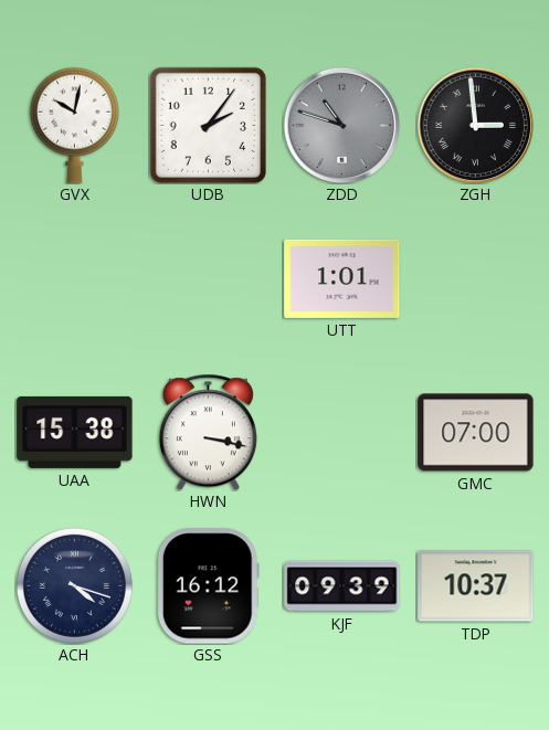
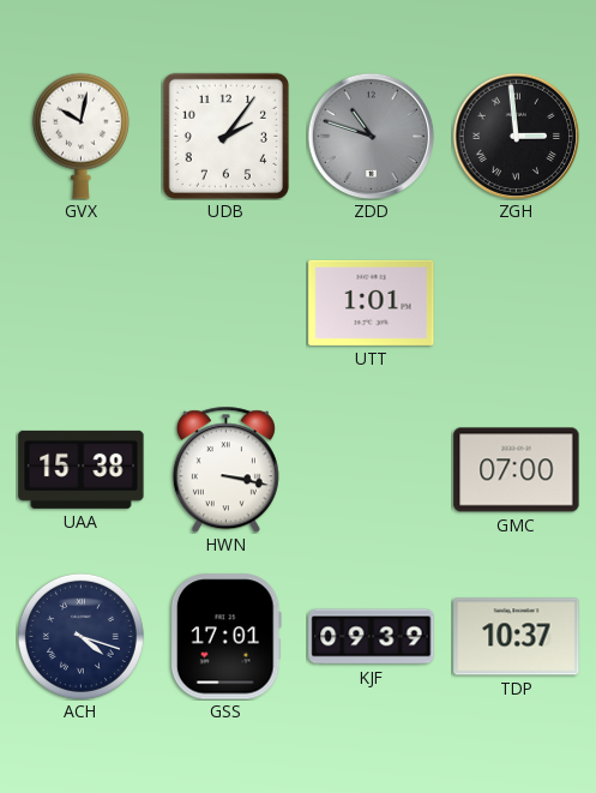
GSS: 16:12 -> 17:01
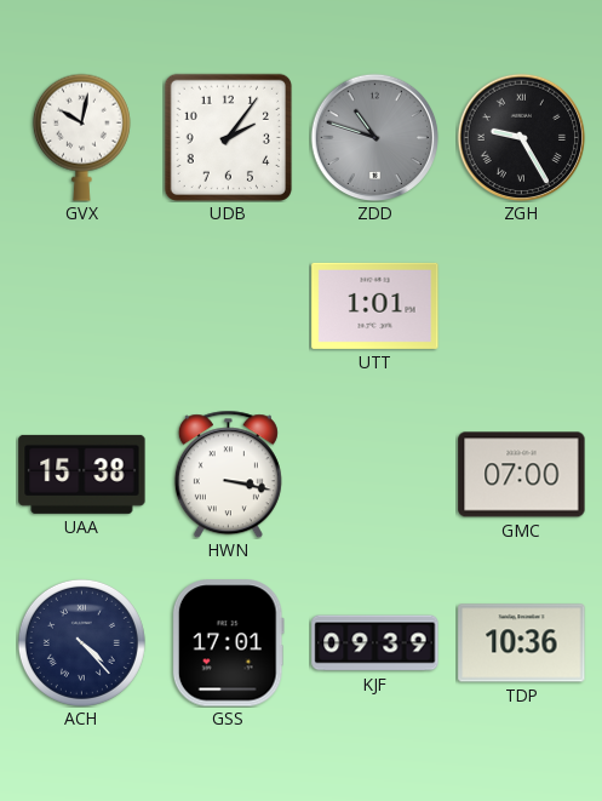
ZGH: 2:59 -> 9:25
ACH: 4:18 -> 4:23
TDP: 10:37 -> 10:36
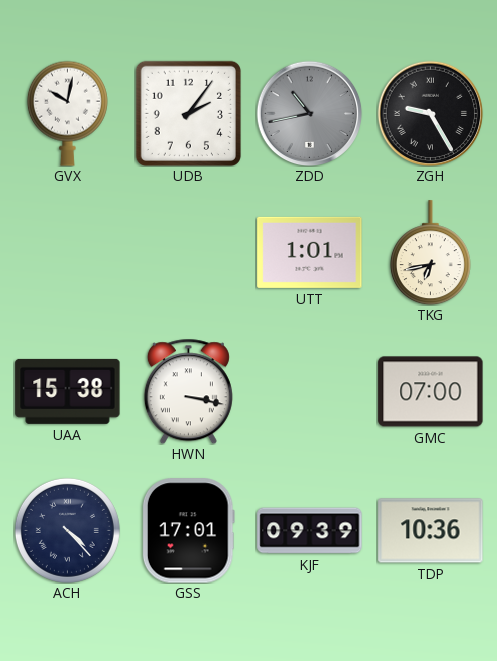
ZDD: 10:48 -> 10:43
TKG: none -> 6:43
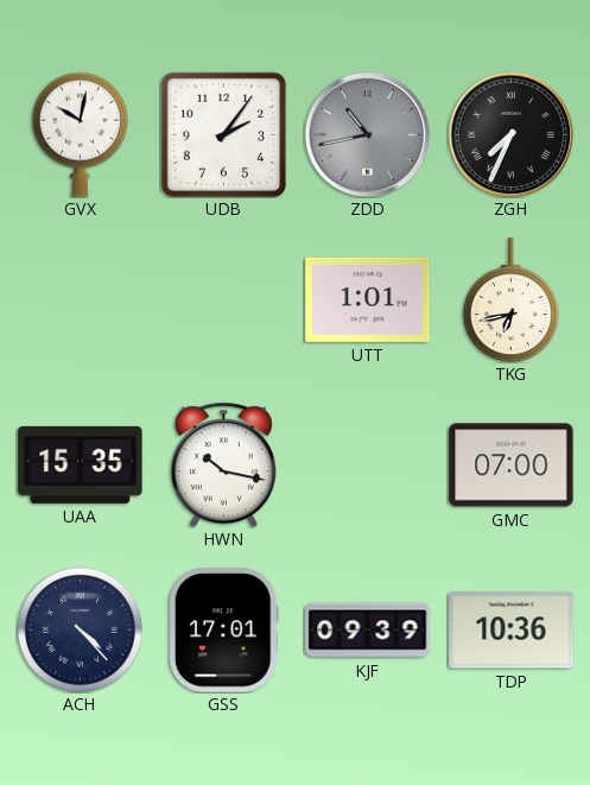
ZGH: 9:25 -> 7:34
UAA: 15:38 -> 15:35
HWN: 3:17 -> 10:17
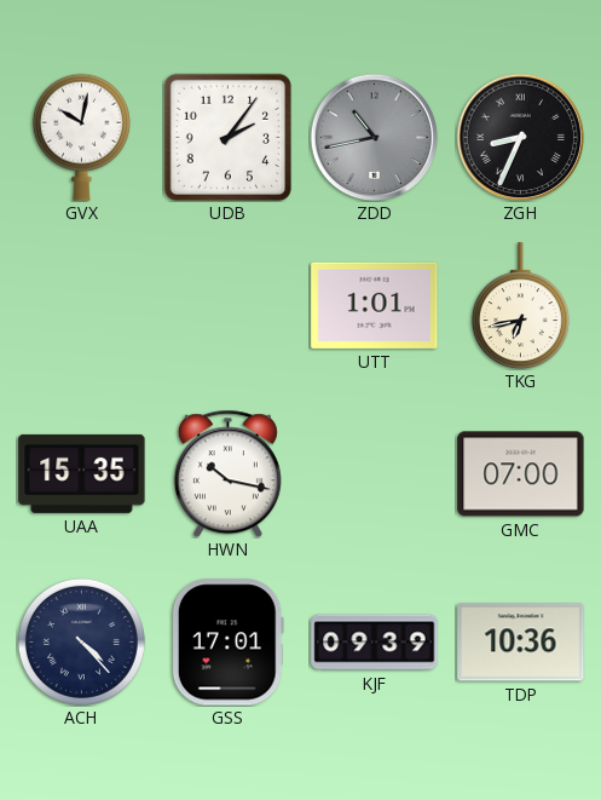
ZGH: 7:34 -> 8:34
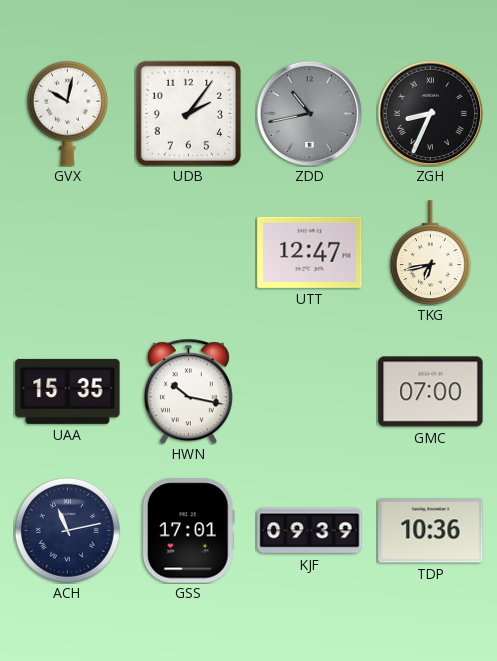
UTT: 1:01 -> 12:47
ACH: 4:23 -> 11:13
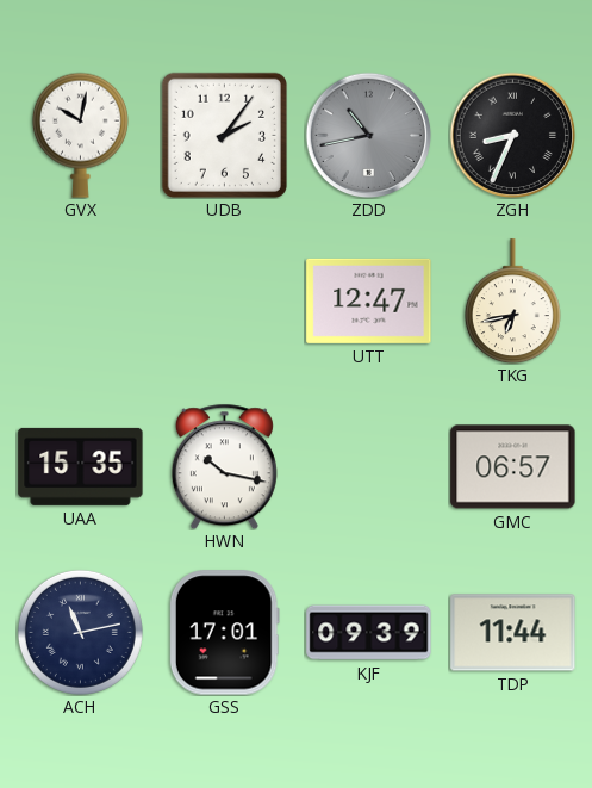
GMC: 07:00 -> 06:57
TDP: 10:36 -> 11:44
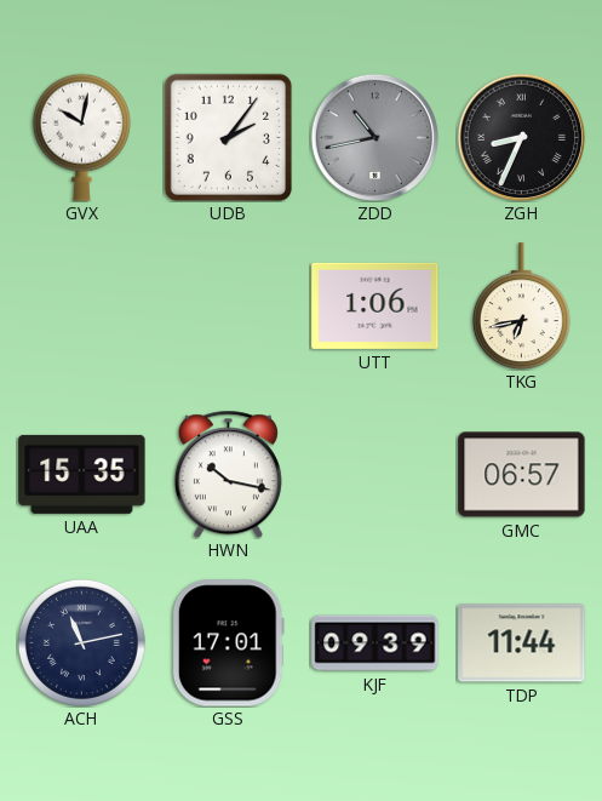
UTT: 12:47 -> 1:06
